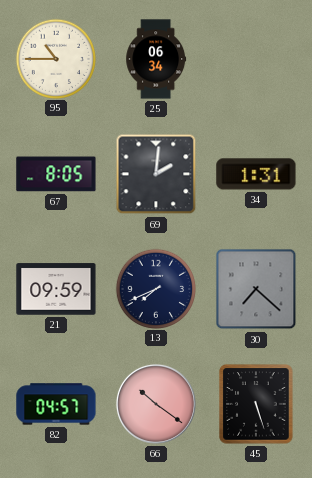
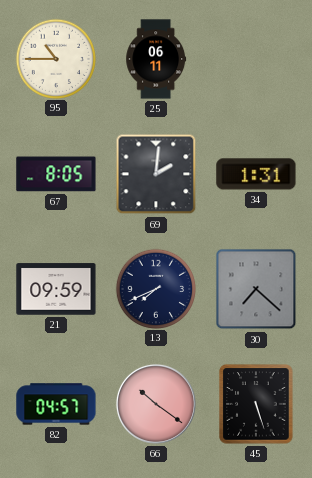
25: 06:34 -> 06:11
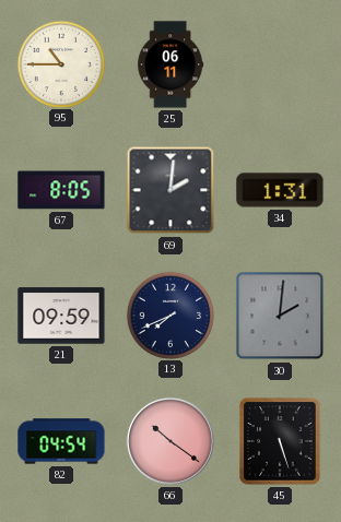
30: 7:22 -> 2:01
82: 04:57 -> 04:54
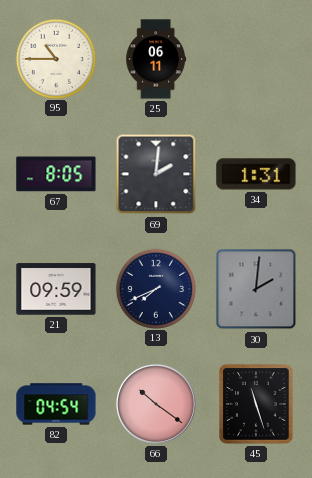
45: 5:27 -> 11:27
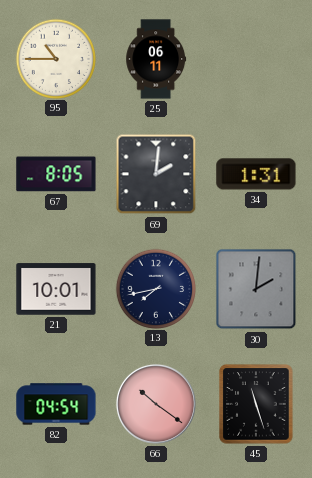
21: 09:59 -> 10:01
13: 7:41 -> 7:43
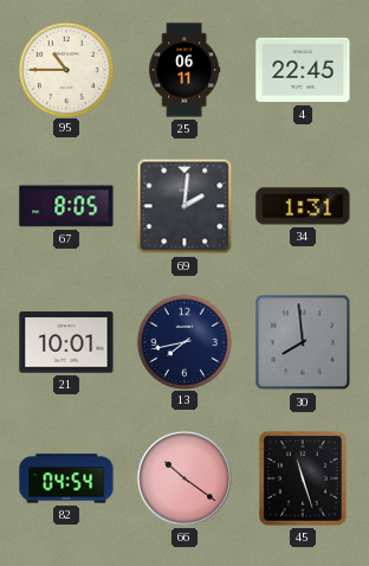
4: none -> 22:45
30: 2:01 -> 7:59
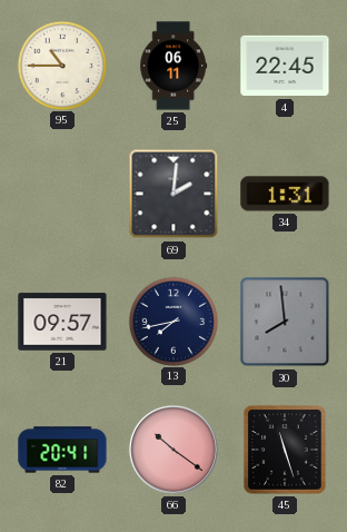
67: 8:05 -> none
21: 10:01 -> 09:57
82: 04:54 -> 20:41
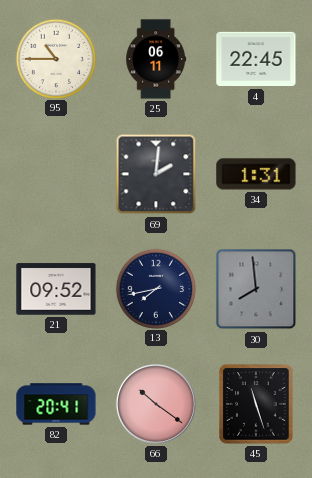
21: 09:57 -> 09:52
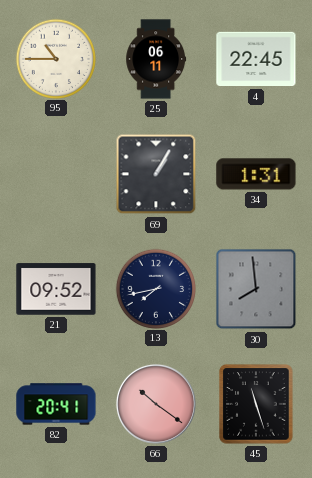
69: 2:01 -> 1:05
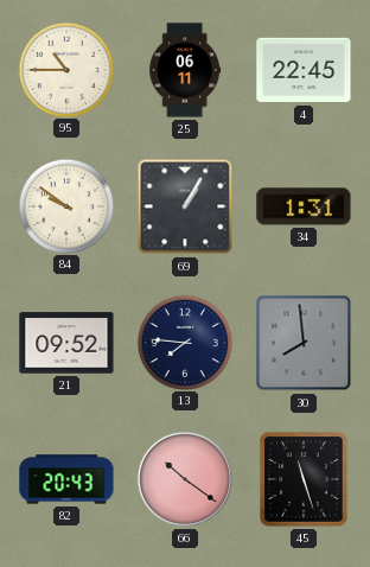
84: none -> 9:51
13: 7:43 -> 7:46
82: 20:41 -> 20:43
